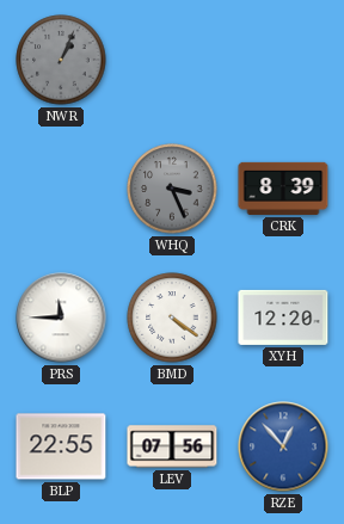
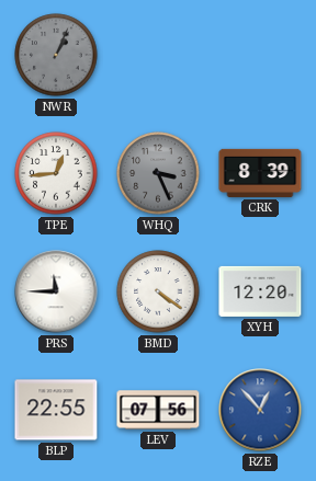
TPE: none -> 12:44
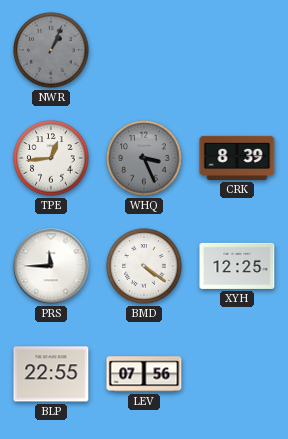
XYH: 12:20 -> 12:25
RZE: 12:53 -> none
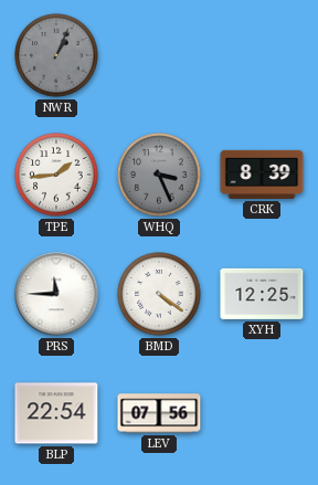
TPE: 12:44 -> 1:44
BLP: 22:55 -> 22:54
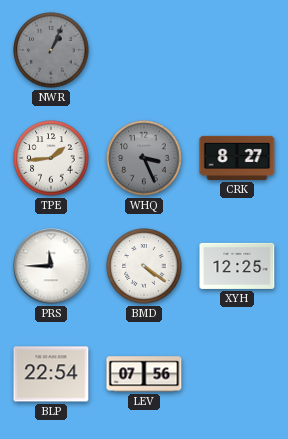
CRK: 8:39 -> 8:27
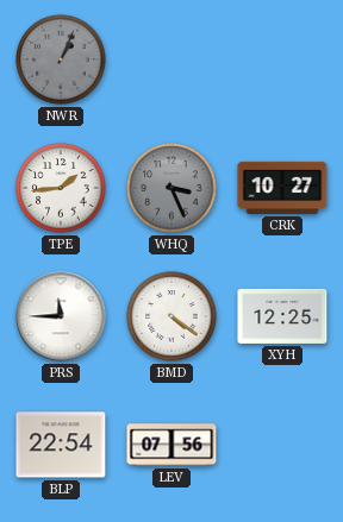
CRK: 8:27 -> 10:27
